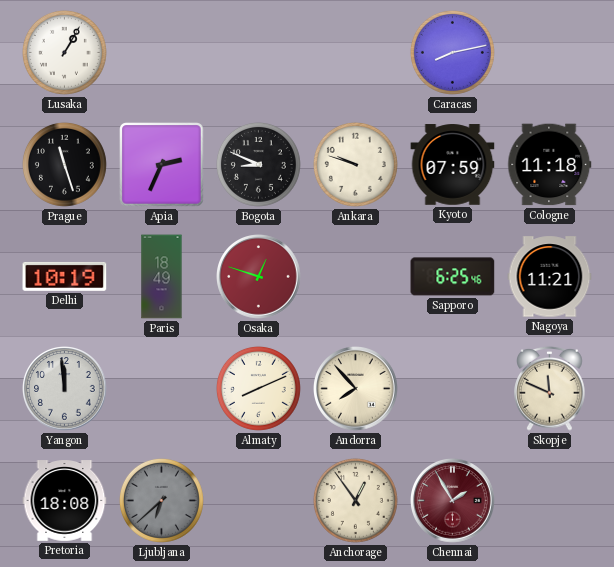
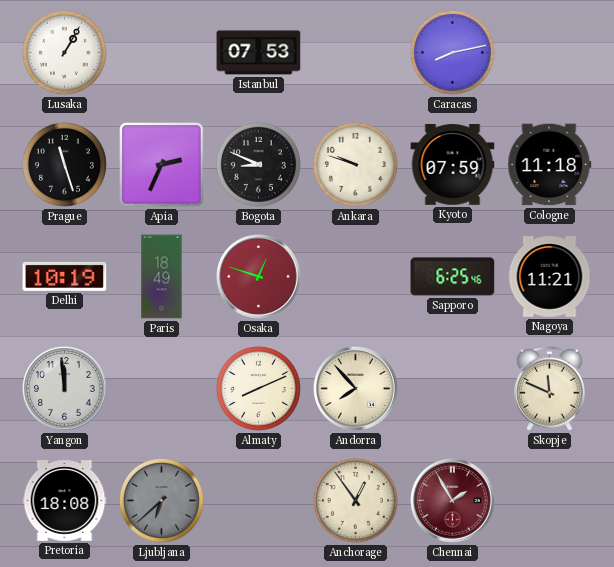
Istanbul: none -> 07:53
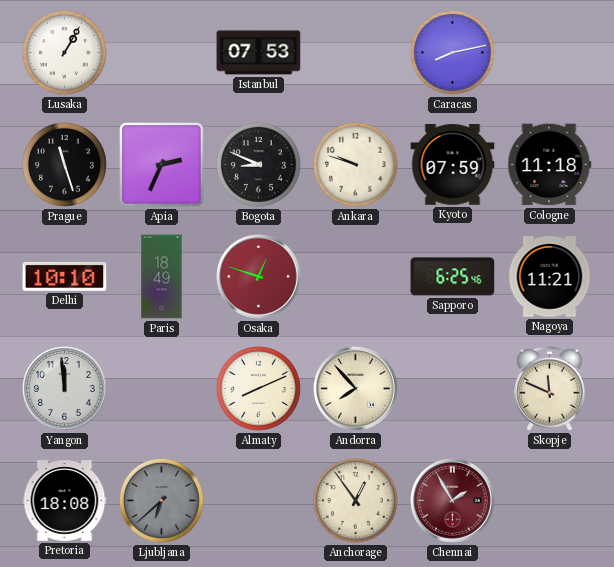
Delhi: 10:19 -> 10:10
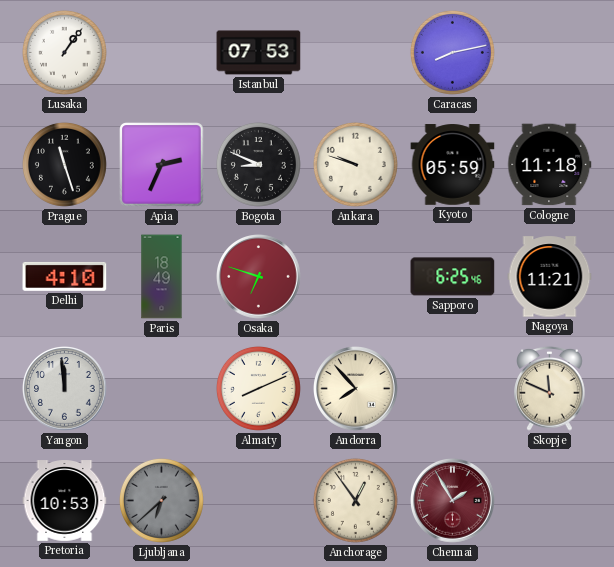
Lusaka: 1:05 -> 1:06
Kyoto: 07:59 -> 05:59
Delhi: 10:10 -> 4:10
Osaka: 12:48 -> 6:48
Pretoria: 18:08 -> 10:53
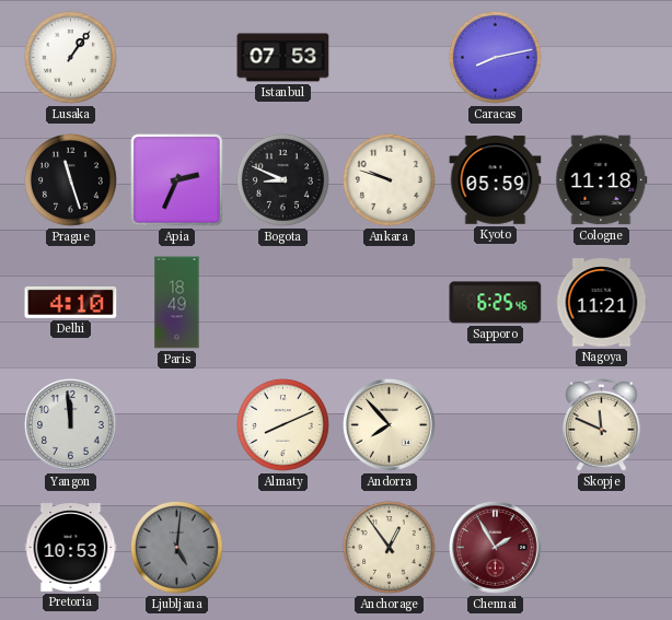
Osaka: 6:48 -> none
Ljubljana: 6:38 -> 5:01
